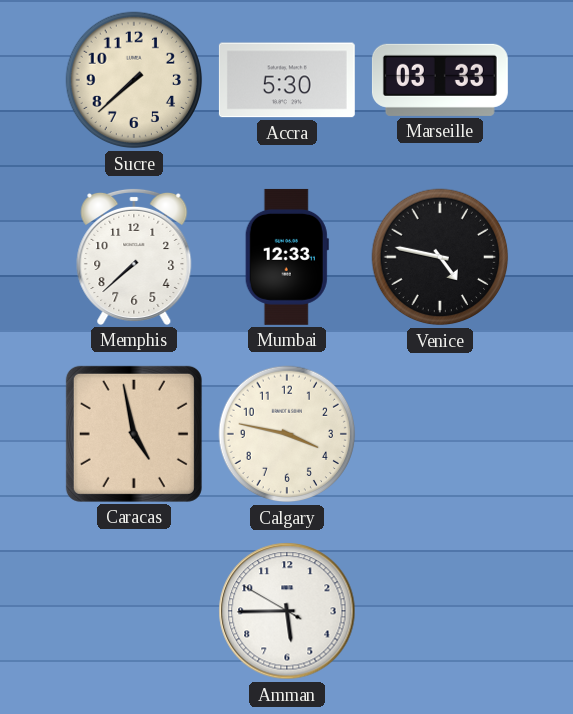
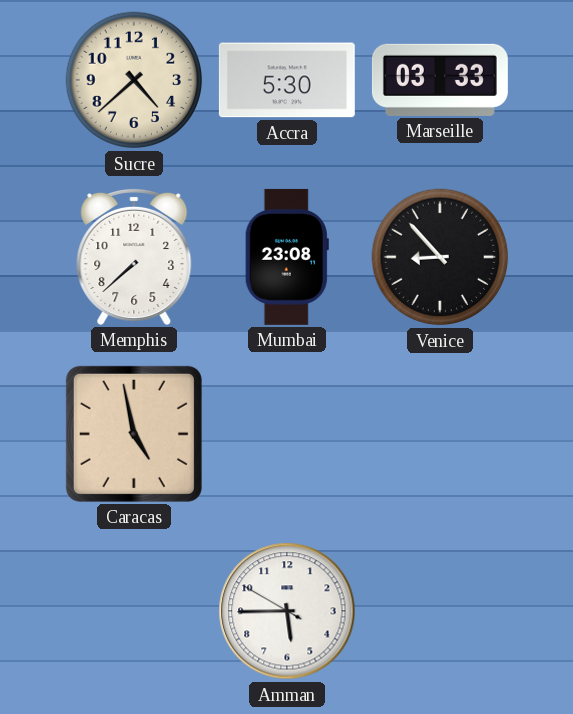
Sucre: 7:38 -> 4:38
Mumbai: 12:33 -> 23:08
Venice: 4:47 -> 8:53
Calgary: 3:47 -> none
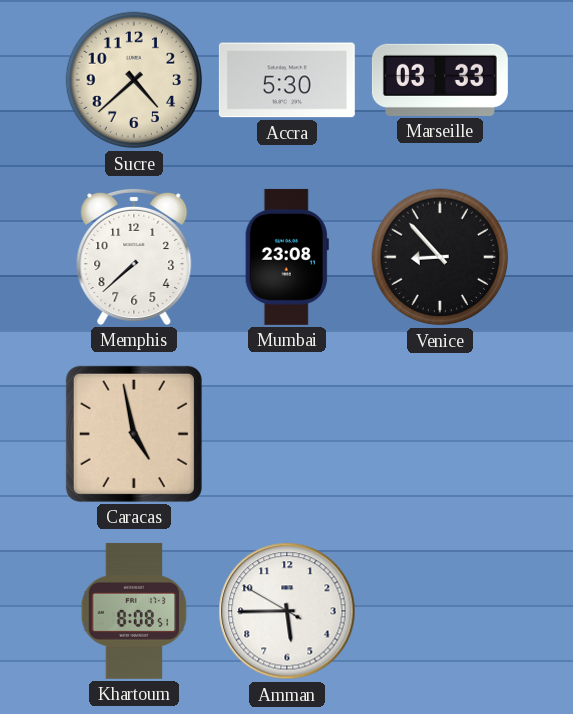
Khartoum: none -> 8:08
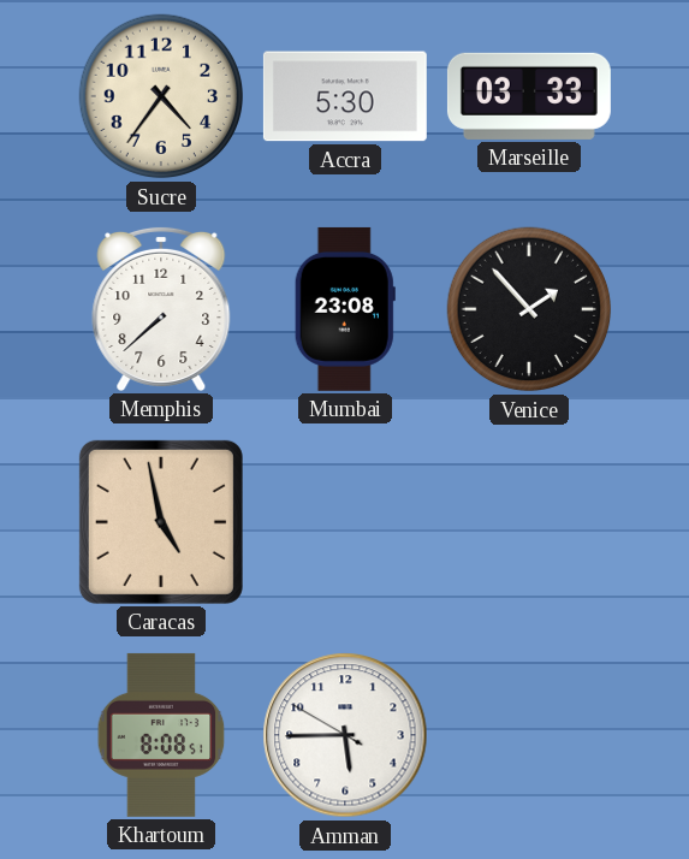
Sucre: 4:38 -> 4:36
Venice: 8:53 -> 1:53
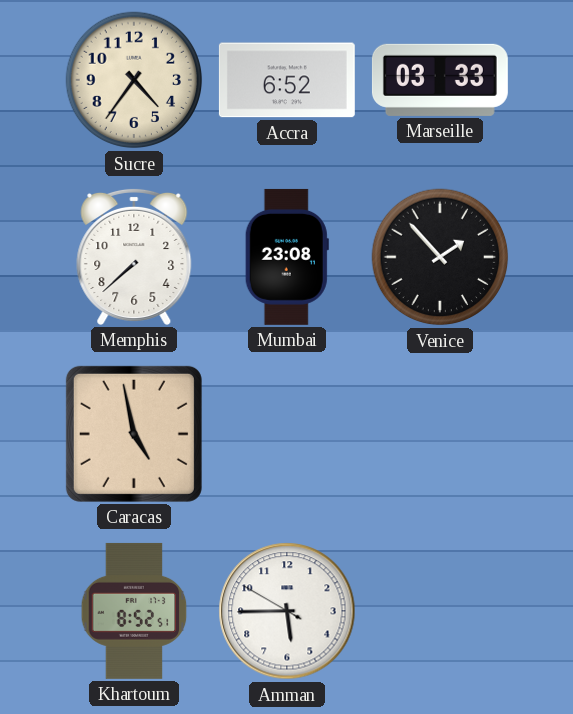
Accra: 5:30 -> 6:52
Khartoum: 8:08 -> 8:52
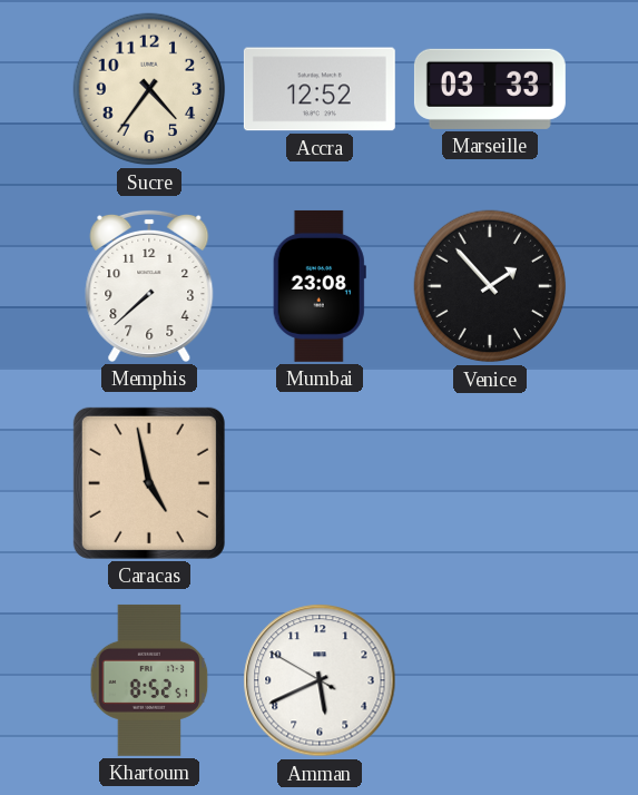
Accra: 6:52 -> 12:52
Amman: 5:44 -> 5:40
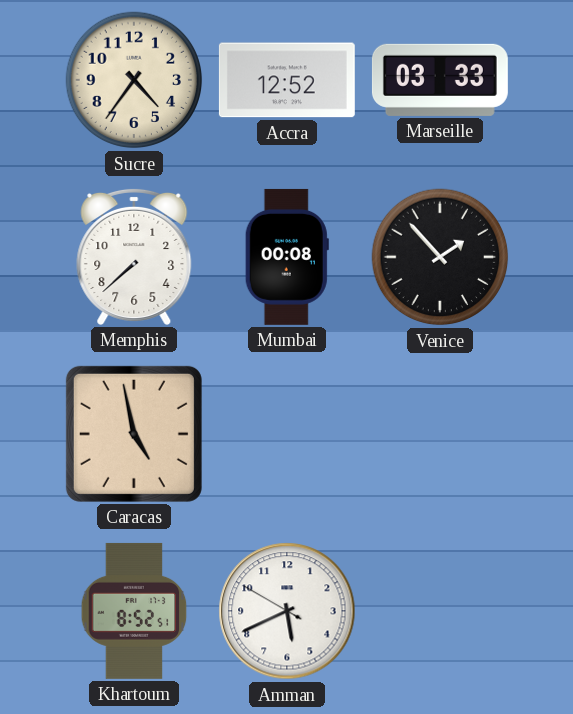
Mumbai: 23:08 -> 00:08
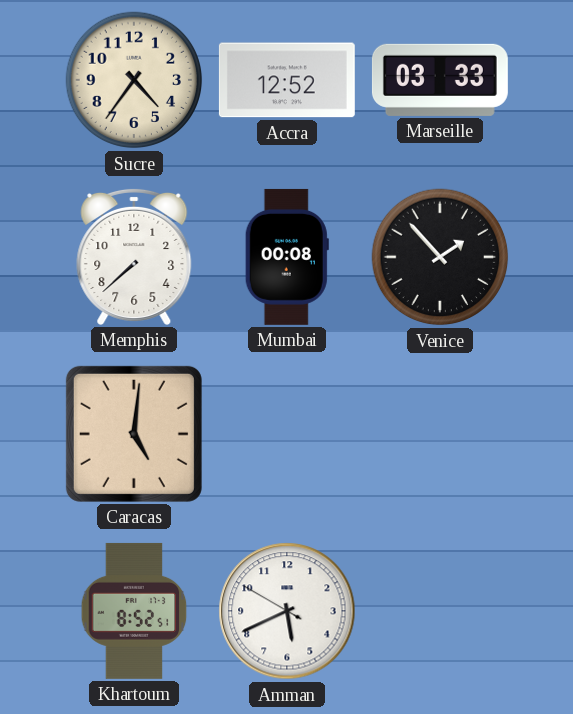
Caracas: 4:58 -> 5:01
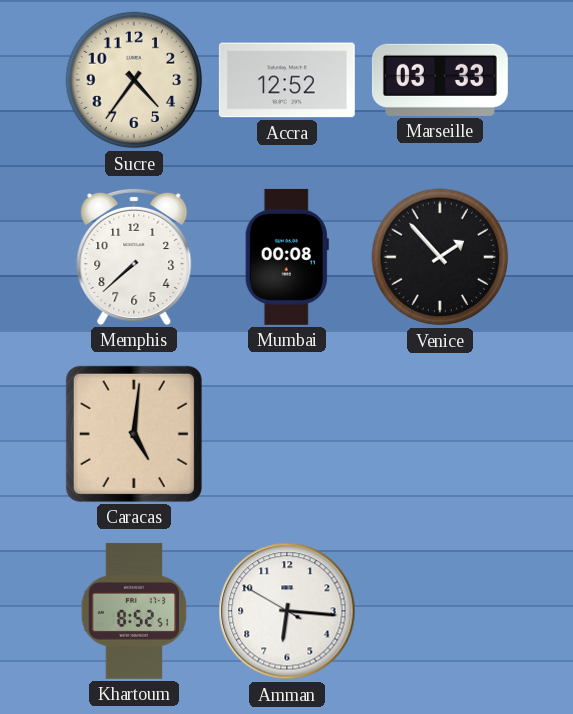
Amman: 5:40 -> 6:15
